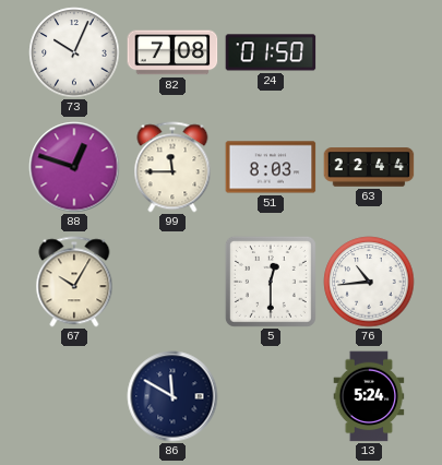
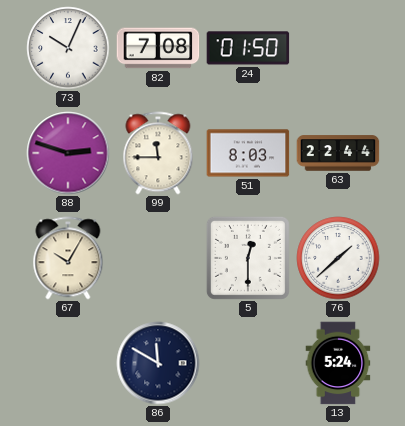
88: 12:48 -> 2:48
76: 10:44 -> 1:38
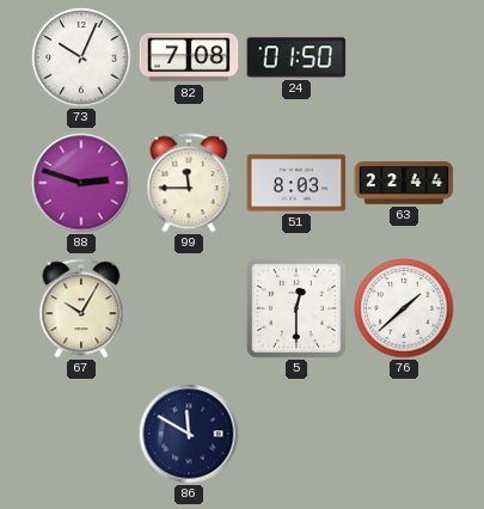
13: 5:24 -> none
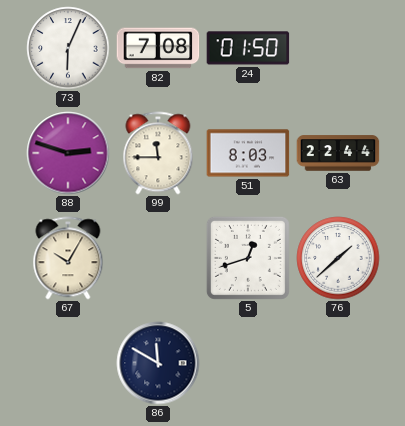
73: 10:04 -> 6:04
5: 12:30 -> 12:42
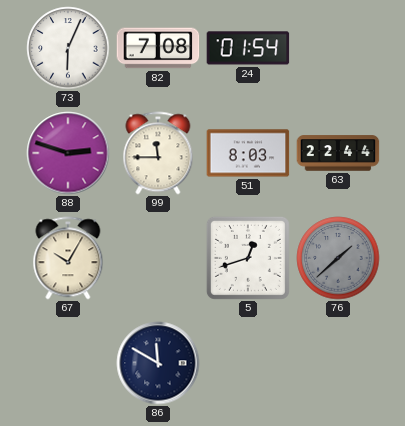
24: 01:50 -> 01:54
76 dial: white -> grey
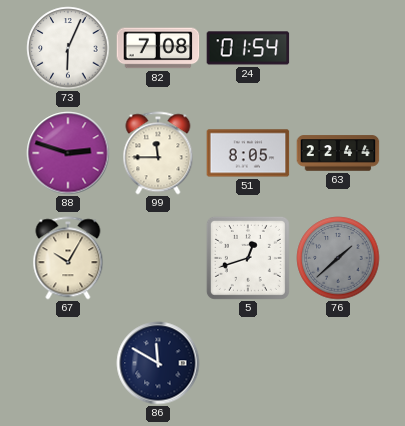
51: 8:03 -> 8:05
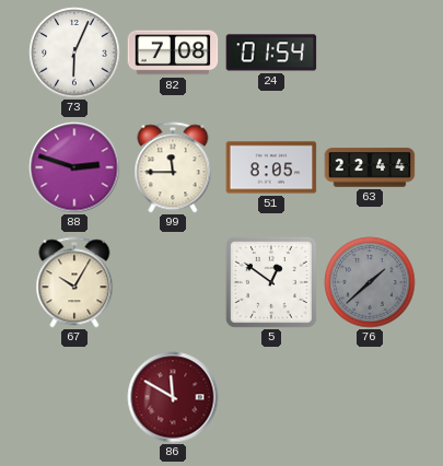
5: 12:42 -> 12:51
86 dial: navy -> burgundy
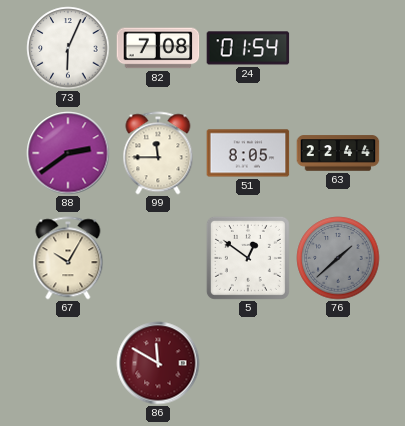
88: 2:48 -> 2:39
